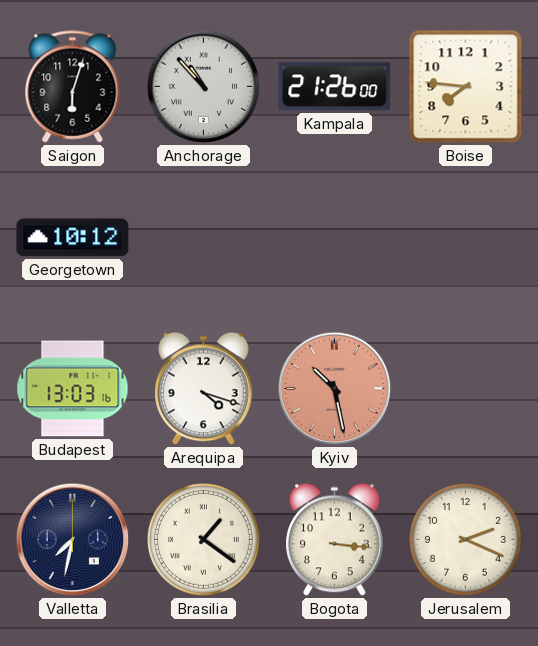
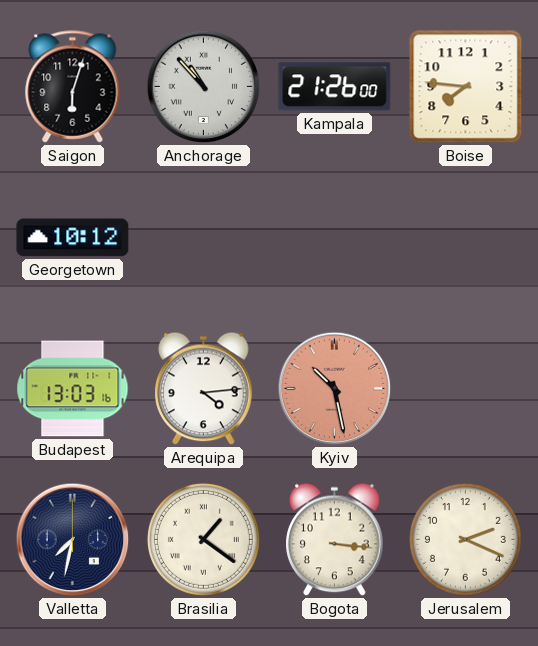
Arequipa: 4:18 -> 4:14
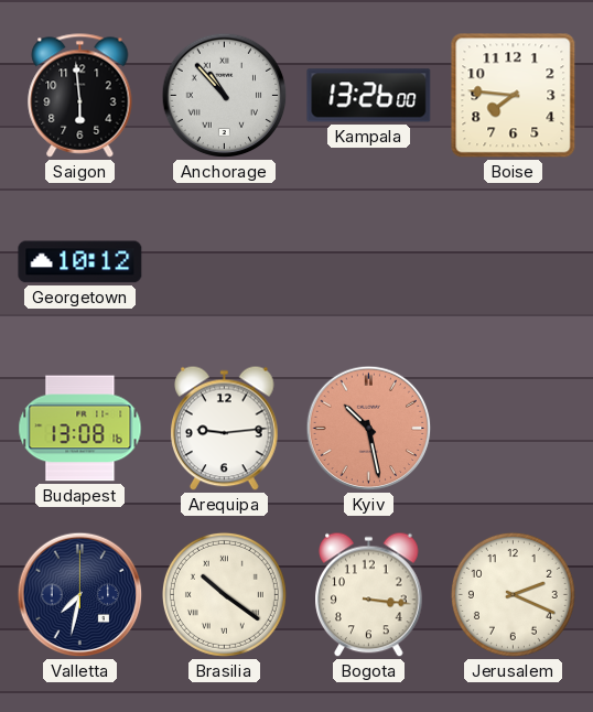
Saigon: 6:03 -> 5:59
Kampala: 21:26 -> 13:26
Budapest: 13:03 -> 13:08
Arequipa: 4:14 -> 9:14
Brasilia: 1:21 -> 10:21
